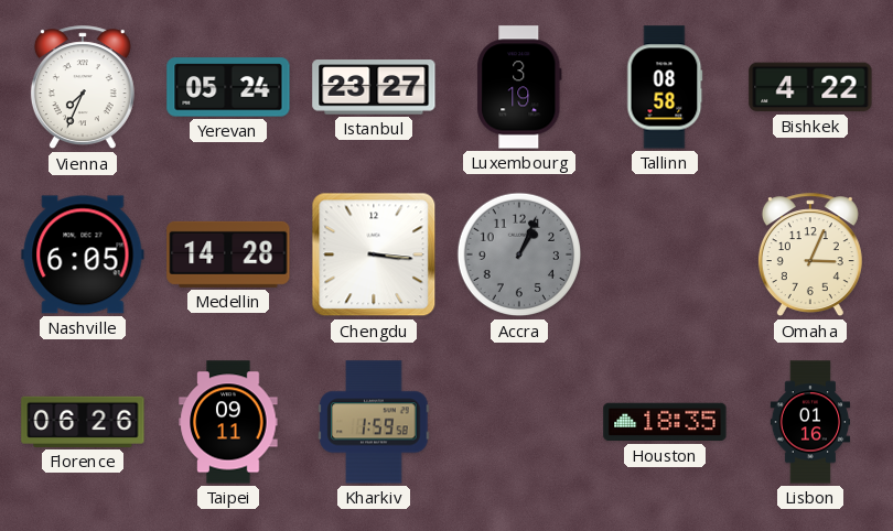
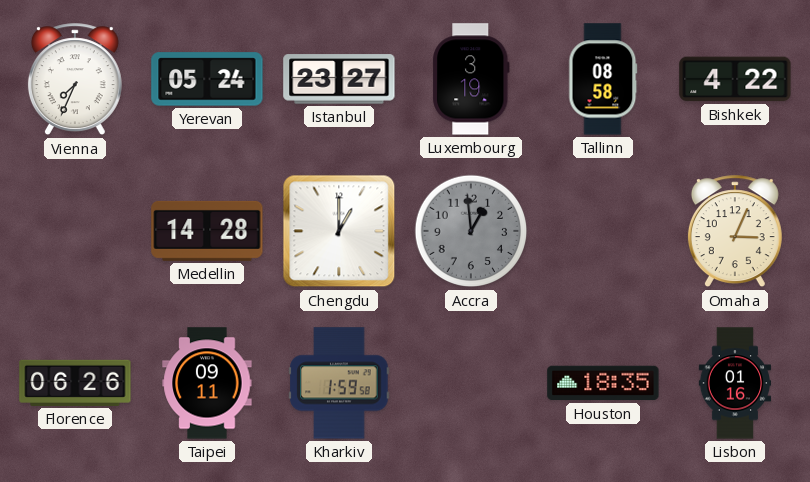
Nashville: 6:05 -> none
Chengdu: 3:16 -> 1:00
Accra: 1:04 -> 12:59
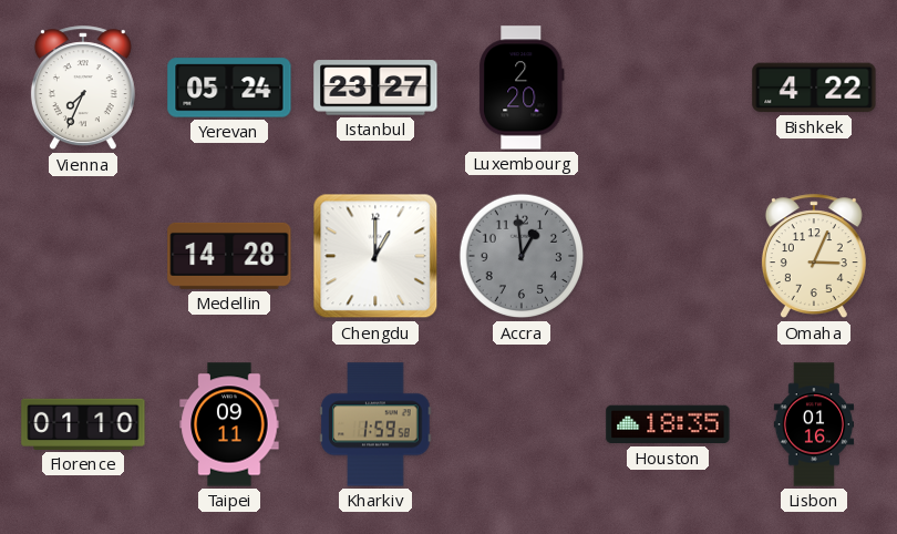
Luxembourg: 3:19 -> 2:20
Tallinn: 08:58 -> none
Florence: 06:26 -> 01:10
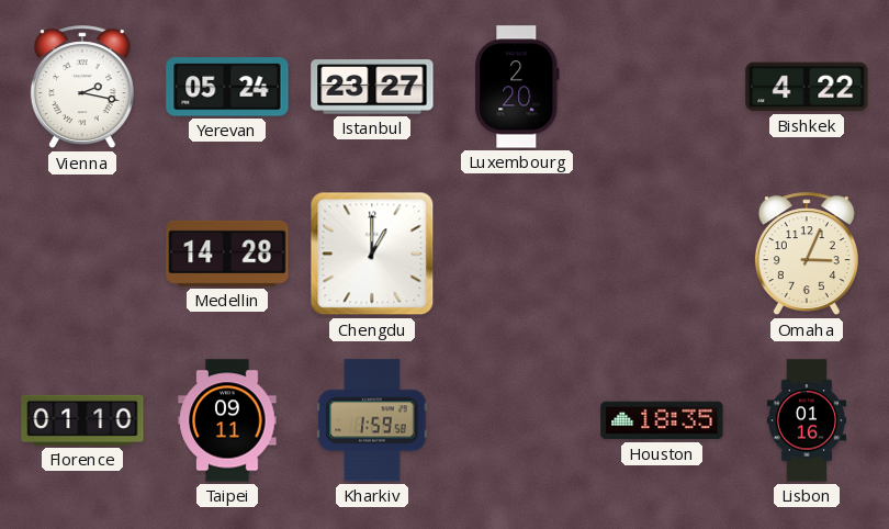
Vienna: 7:34 -> 2:17
Accra: 12:59 -> none
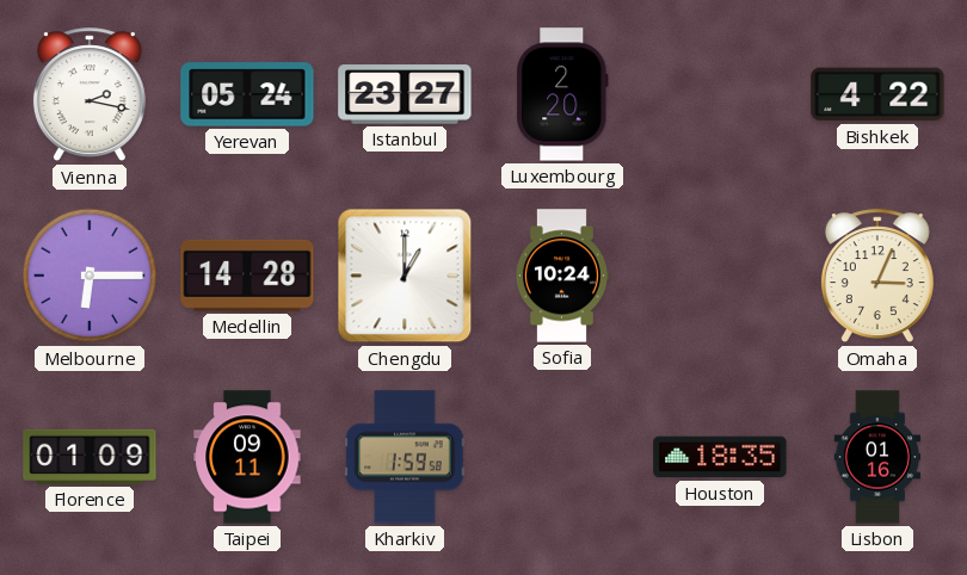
Melbourne: none -> 6:15
Sofia: none -> 10:24
Florence: 01:10 -> 01:09
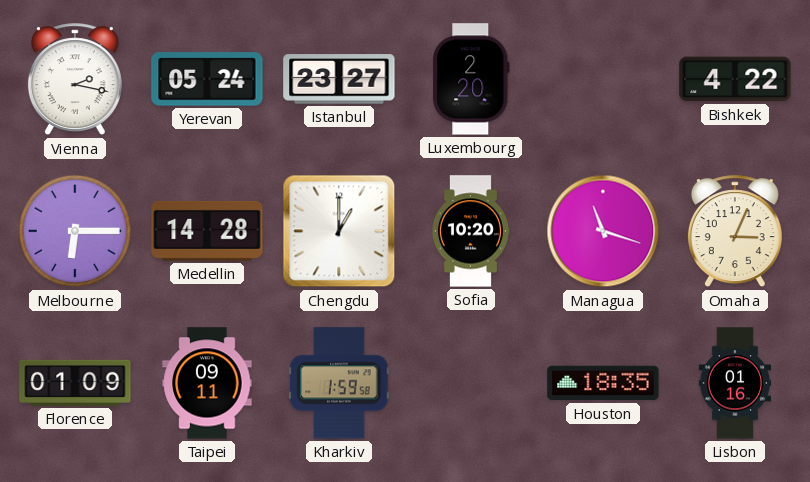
Sofia: 10:24 -> 10:20
Managua: none -> 11:18
